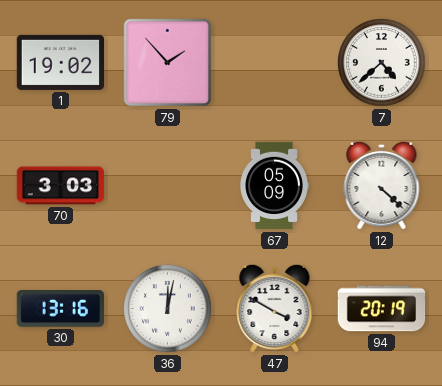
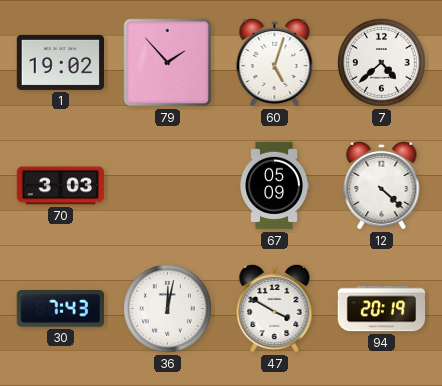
60: none -> 5:03
30: 13:16 -> 7:43
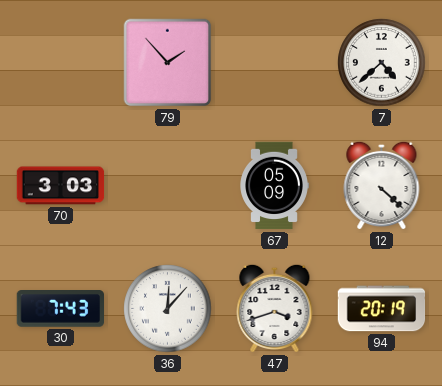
1: 19:02 -> none
60: 5:03 -> none
36: 12:02 -> 12:07
47: 3:50 -> 3:42
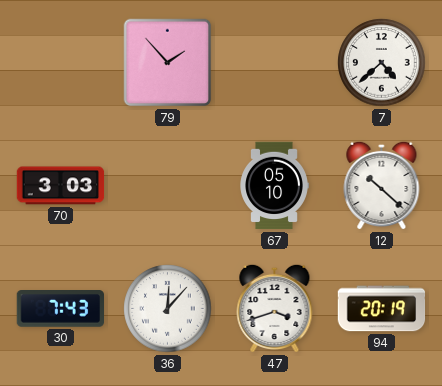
67: 05:09 -> 05:10
12: 4:22 -> 10:22
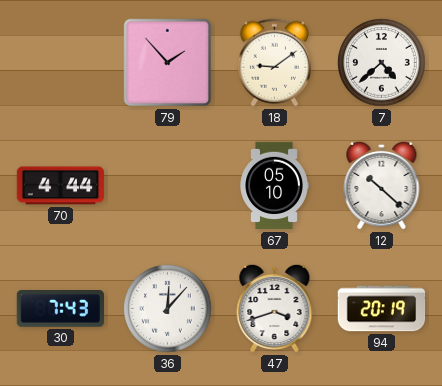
18: none -> 9:09
70: 3:03 -> 4:44
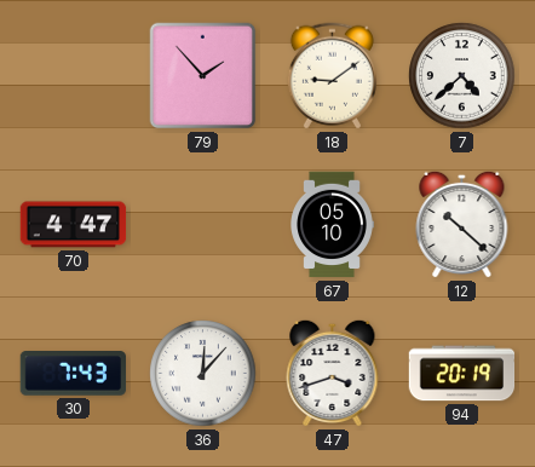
70: 4:44 -> 4:47
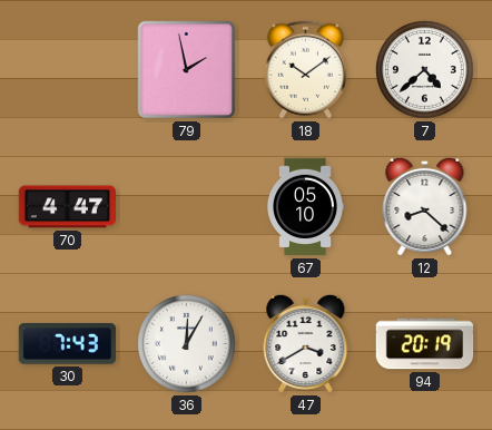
79: 1:53 -> 1:58
18: 9:09 -> 10:09
12: 10:22 -> 8:22
36: 12:07 -> 12:05
47: 3:42 -> 3:40
